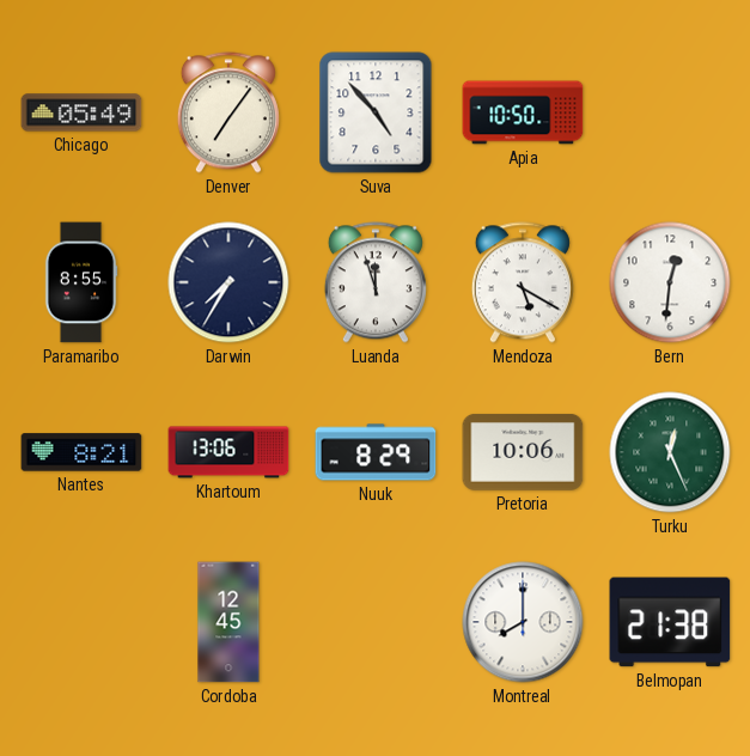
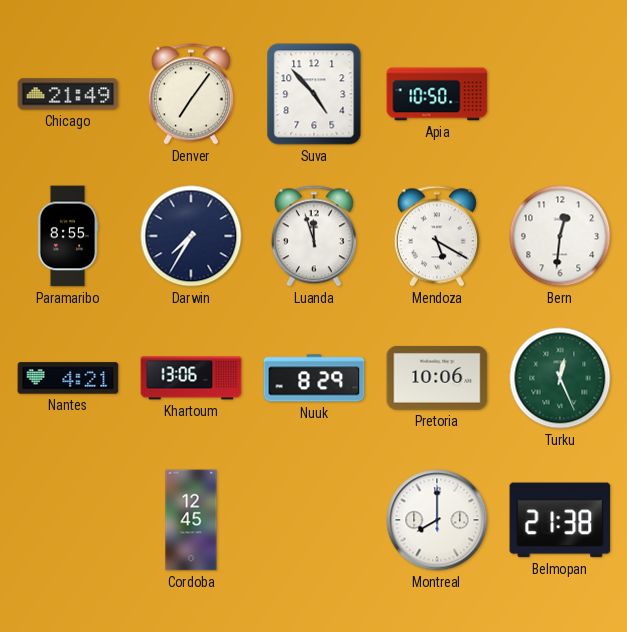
Chicago: 05:49 -> 21:49
Nantes: 8:21 -> 4:21
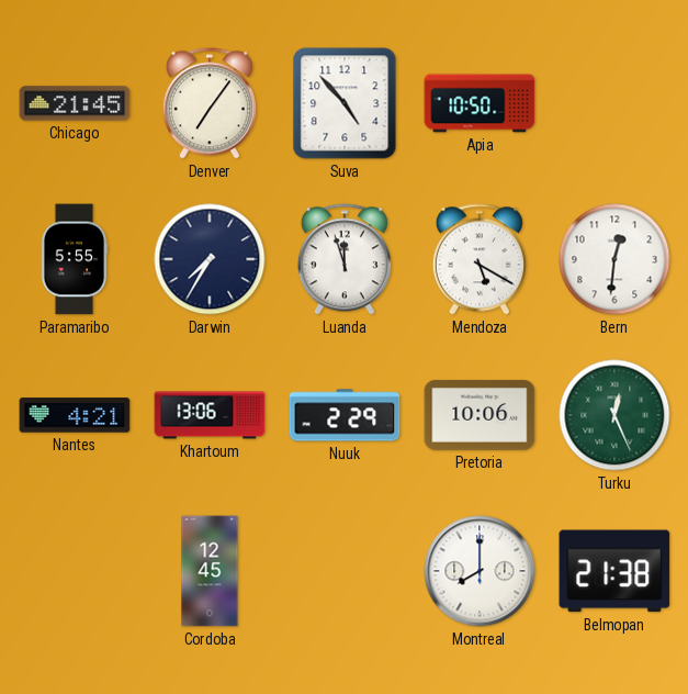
Chicago: 21:49 -> 21:45
Paramaribo: 8:55 -> 5:55
Nuuk: 8:29 -> 2:29
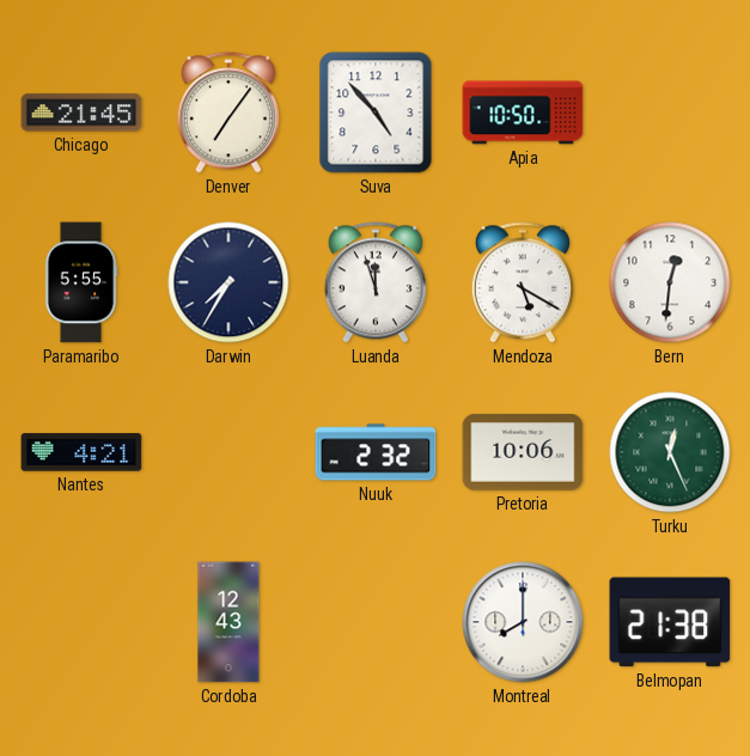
Khartoum: 13:06 -> none
Nuuk: 2:29 -> 2:32
Cordoba: 12:45 -> 12:43
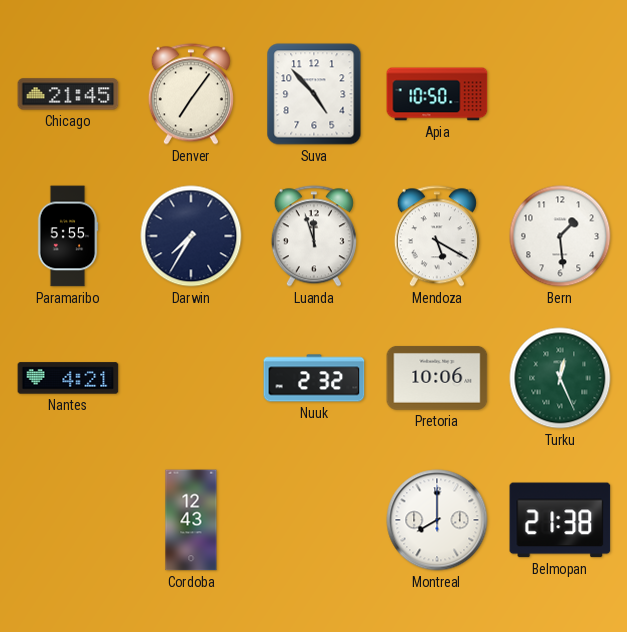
Bern: 12:31 -> 1:29
